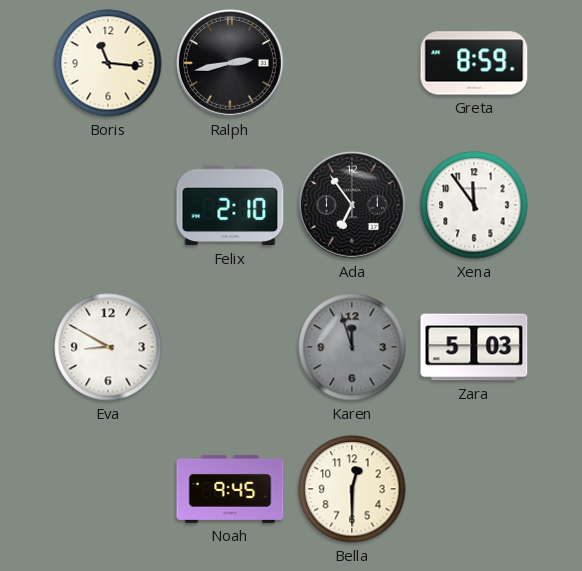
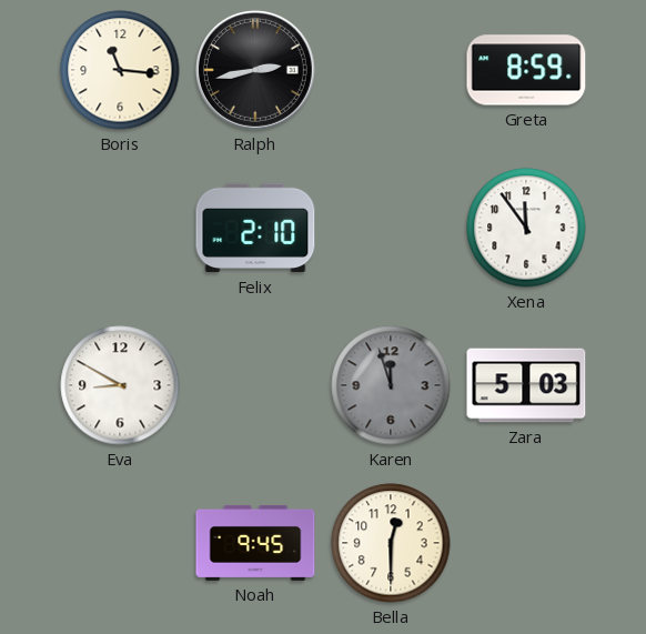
Ada: 6:54 -> none
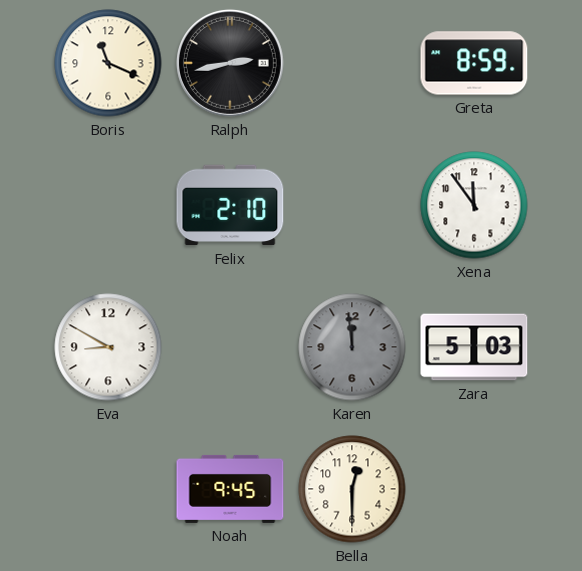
Boris: 11:16 -> 11:19
Karen: 11:57 -> 11:59
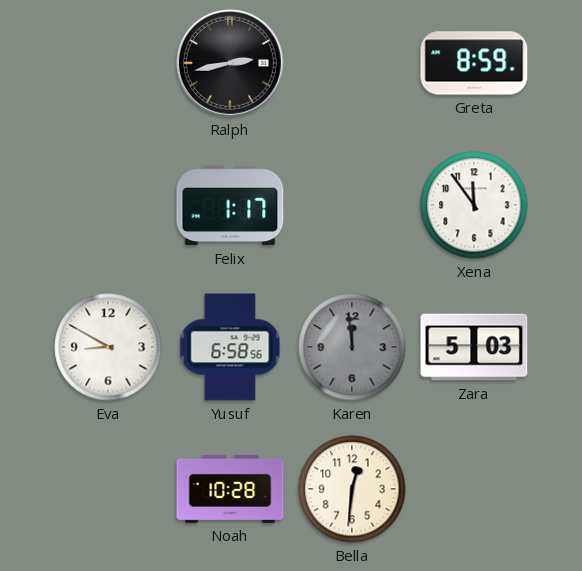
Boris: 11:19 -> none
Felix: 2:10 -> 1:17
Yusuf: none -> 6:58
Noah: 9:45 -> 10:28
Bella: 12:30 -> 12:31
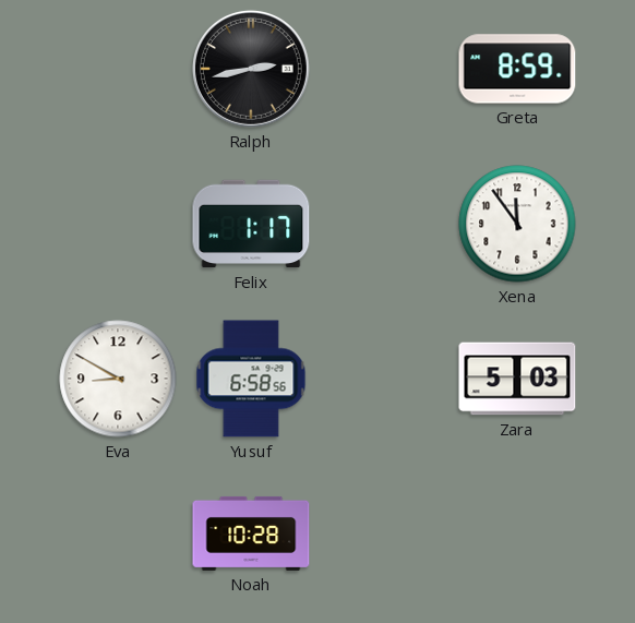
Karen: 11:59 -> none
Bella: 12:31 -> none
